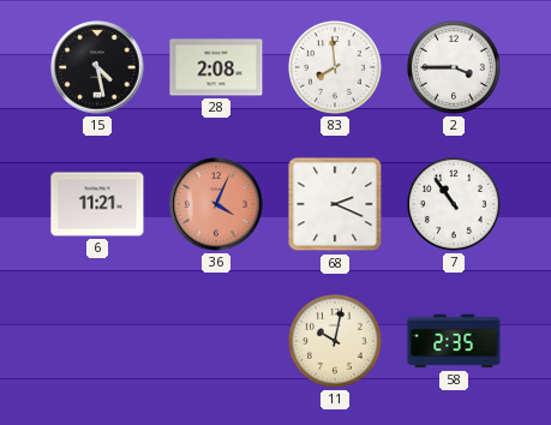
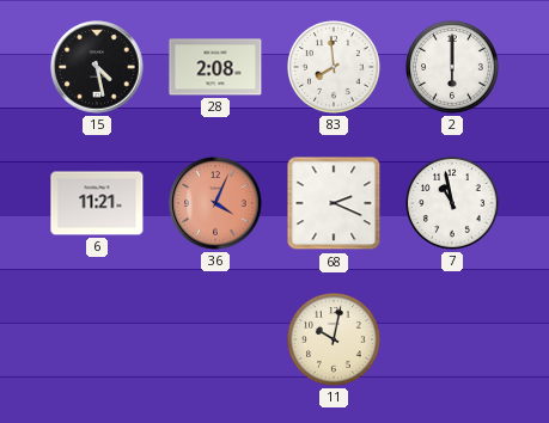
2: 3:45 -> 6:00
7: 10:54 -> 10:58
58: 2:35 -> none
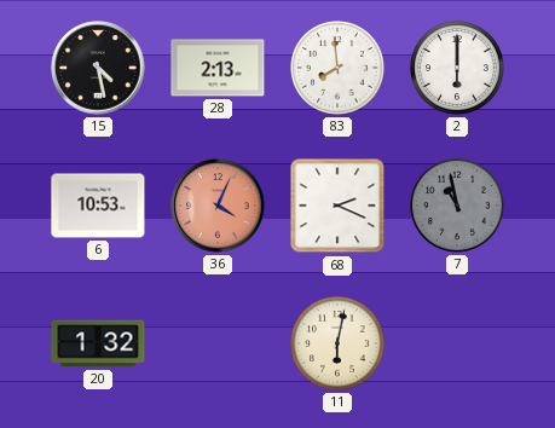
28: 2:08 -> 2:13
6: 11:21 -> 10:53
7 dial: white -> grey
20: none -> 1:32
11: 10:02 -> 6:02
